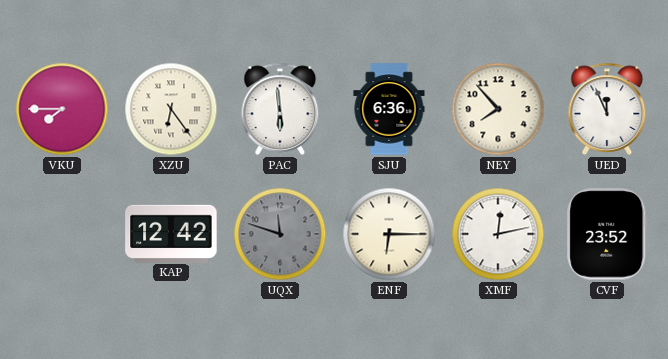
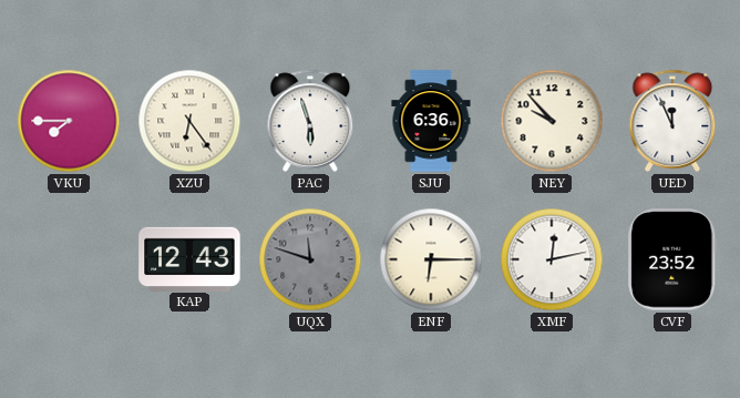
PAC: 5:59 -> 5:57
NEY: 7:53 -> 9:53
KAP: 12:42 -> 12:43
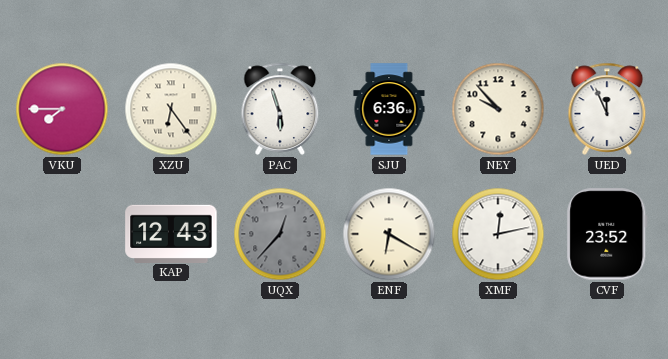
UQX: 11:48 -> 12:37
ENF: 6:15 -> 6:20
